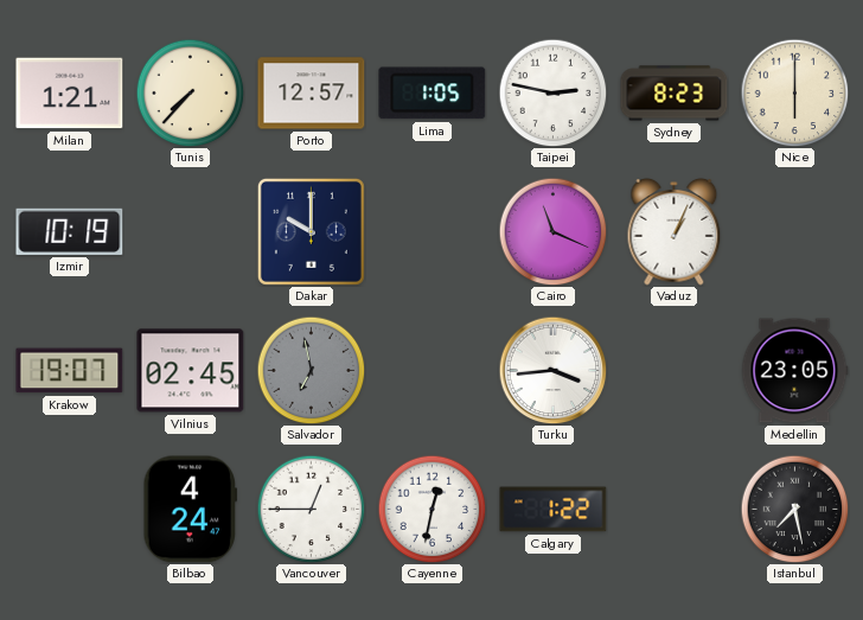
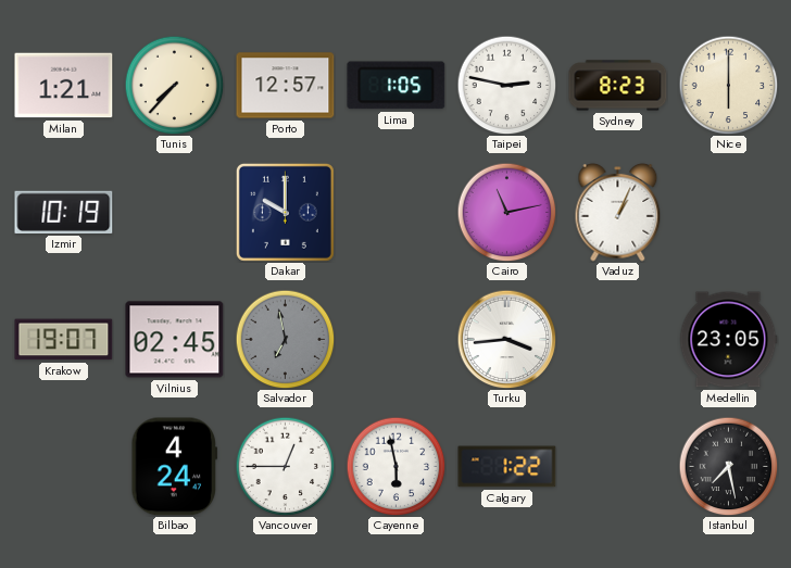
Cairo: 11:19 -> 11:13
Cayenne: 12:32 -> 5:58
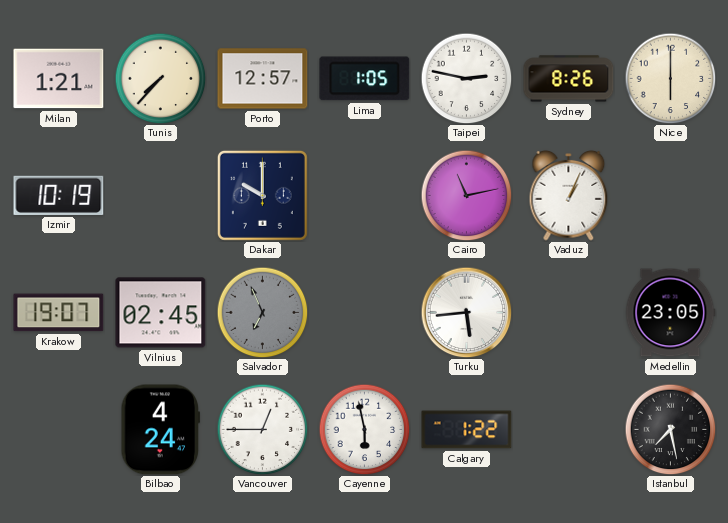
Sydney: 8:23 -> 8:26
Salvador: 6:58 -> 6:56
Turku: 3:44 -> 5:44
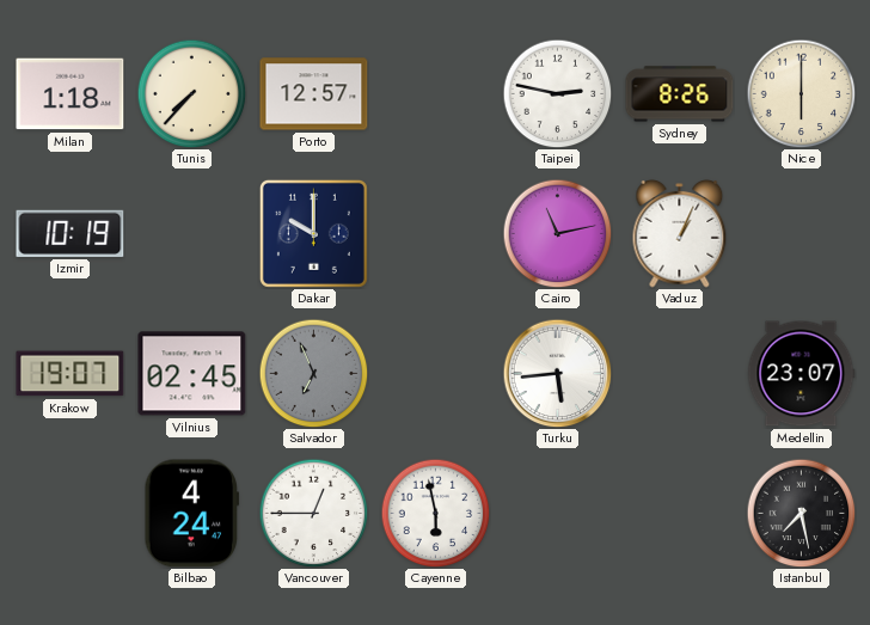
Milan: 1:21 -> 1:18
Lima: 1:05 -> none
Medellin: 23:05 -> 23:07
Calgary: 1:22 -> none
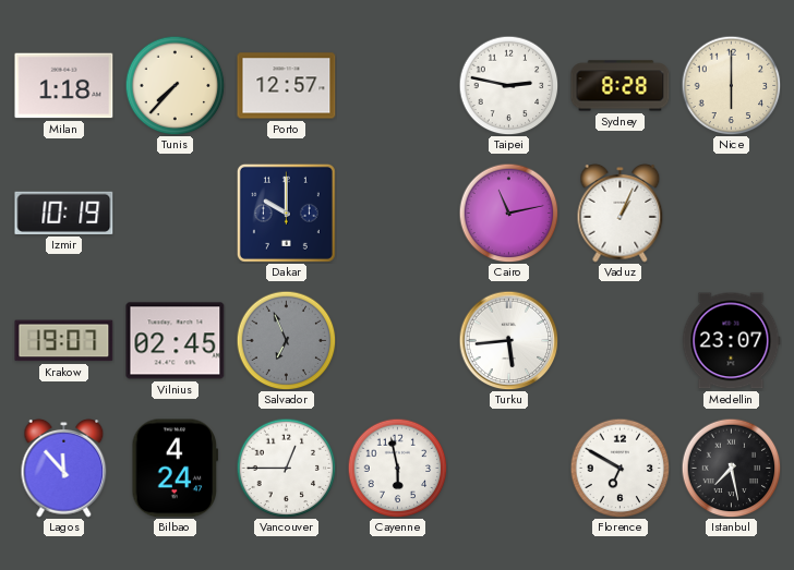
Sydney: 8:26 -> 8:28
Lagos: none -> 11:53
Florence: none -> 6:50
